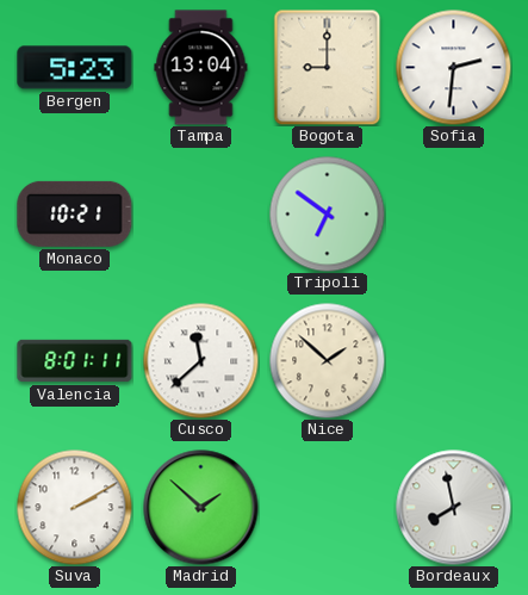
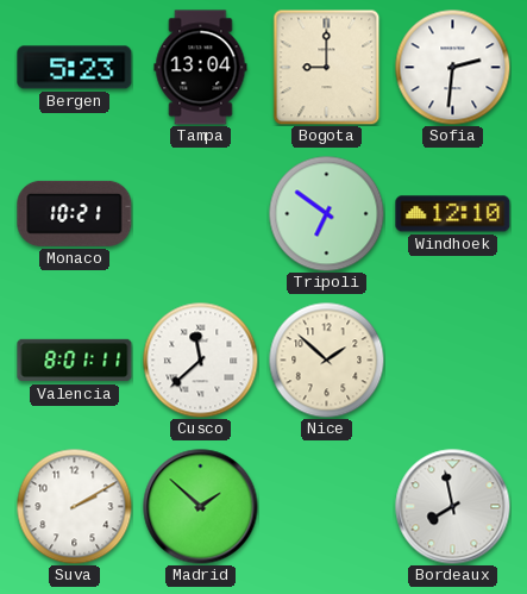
Windhoek: none -> 12:10
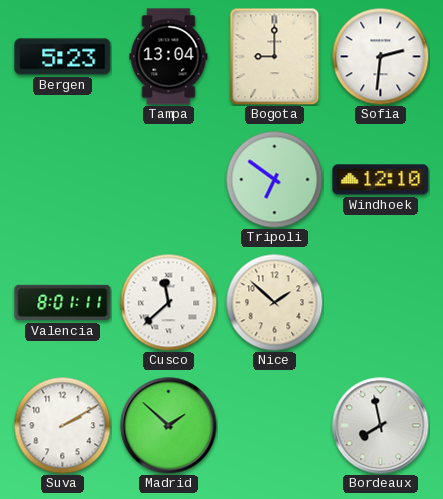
Monaco: 10:21 -> none
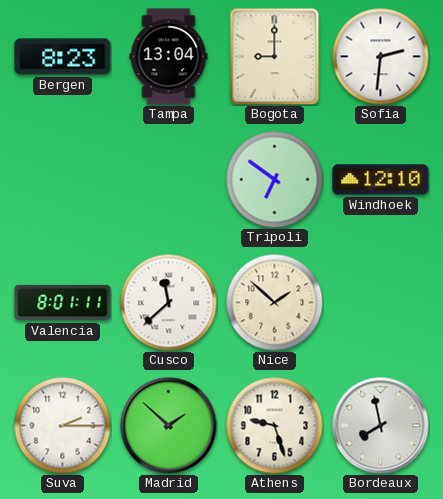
Bergen: 5:23 -> 8:23
Suva: 2:10 -> 2:15
Athens: none -> 9:27
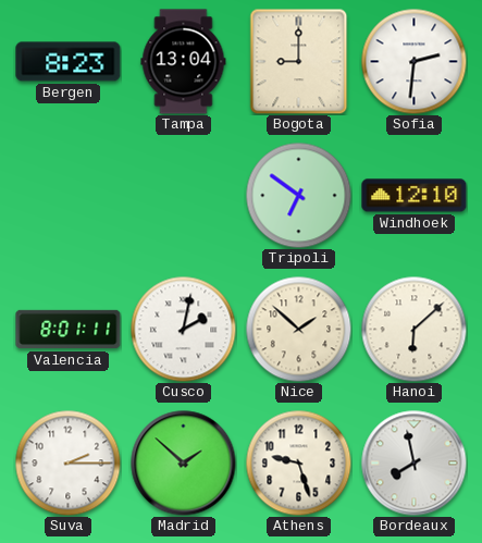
Cusco: 11:38 -> 2:02
Hanoi: none -> 6:08
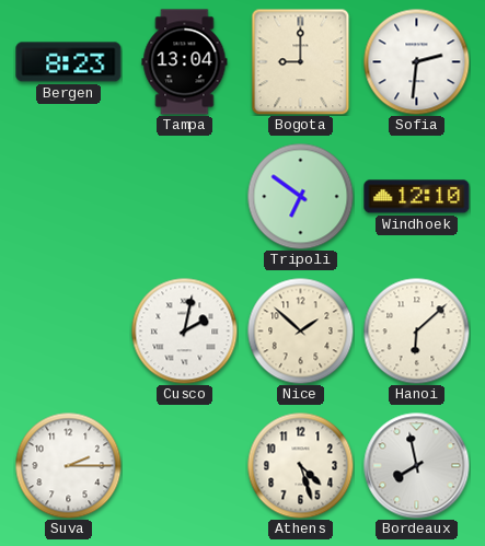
Valencia: 8:01 -> none
Madrid: 1:52 -> none
Athens: 9:27 -> 4:27
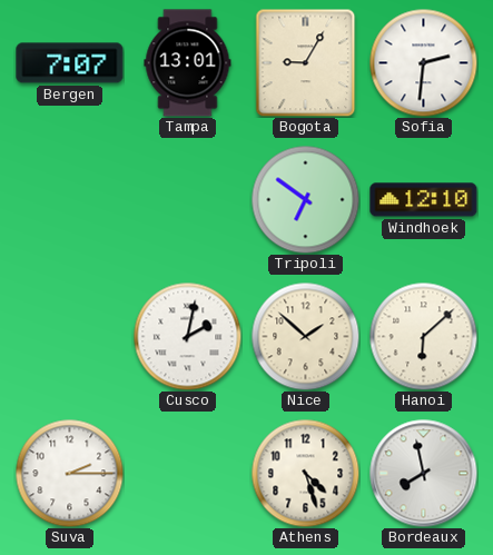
Bergen: 8:23 -> 7:07
Tampa: 13:04 -> 13:01
Bogota: 9:00 -> 9:05
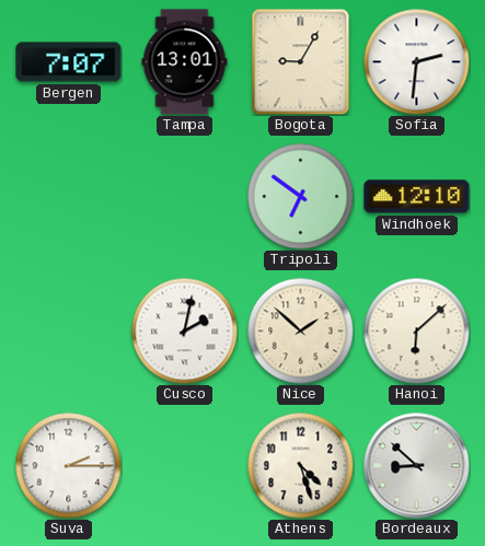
Bordeaux: 7:58 -> 8:52
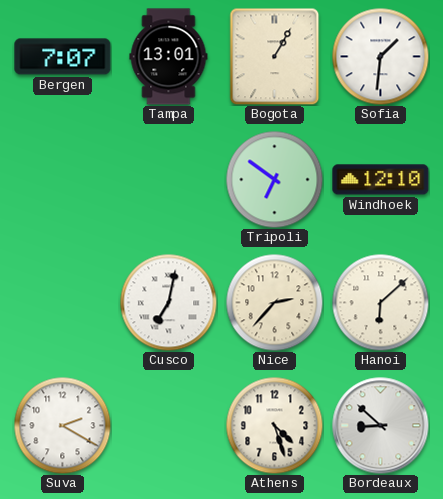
Bogota: 9:05 -> 1:05
Sofia: 2:31 -> 1:31
Cusco: 2:02 -> 7:02
Nice: 1:52 -> 2:37
Suva: 2:15 -> 2:20
